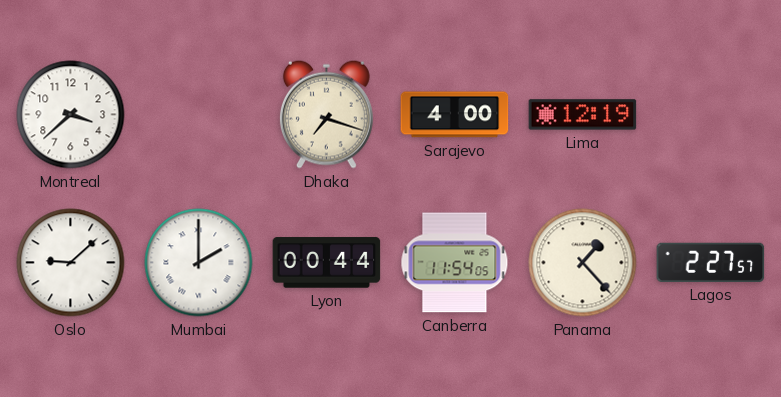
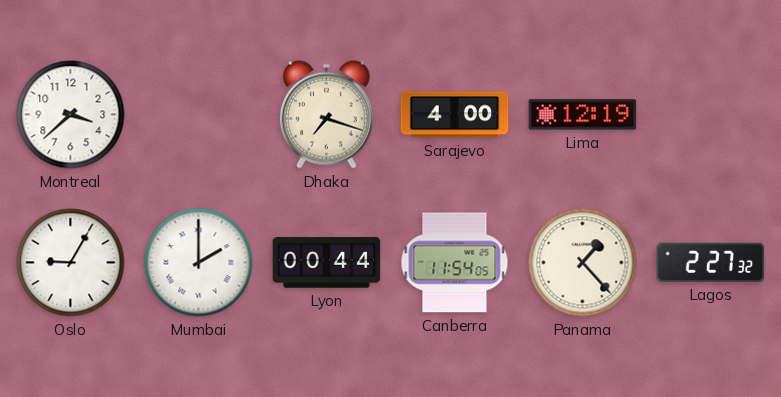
Oslo: 9:08 -> 9:05
Lagos: 2:27:57 -> 2:27:32
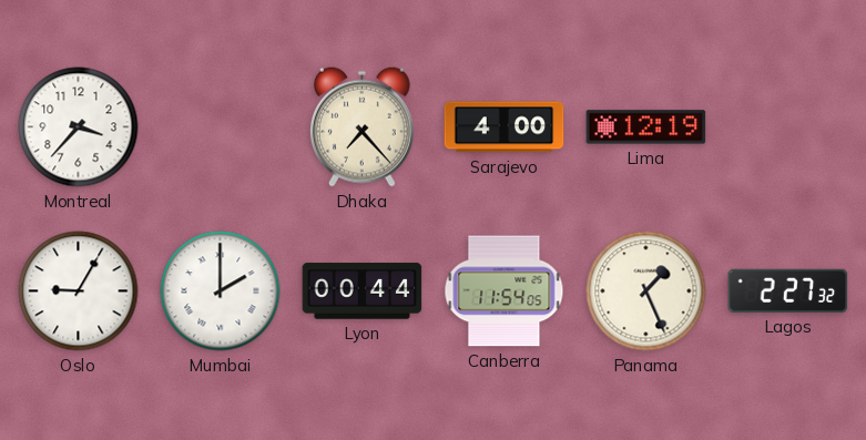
Montreal: 3:38 -> 3:37
Dhaka: 7:18 -> 7:23
Panama: 1:23 -> 1:26
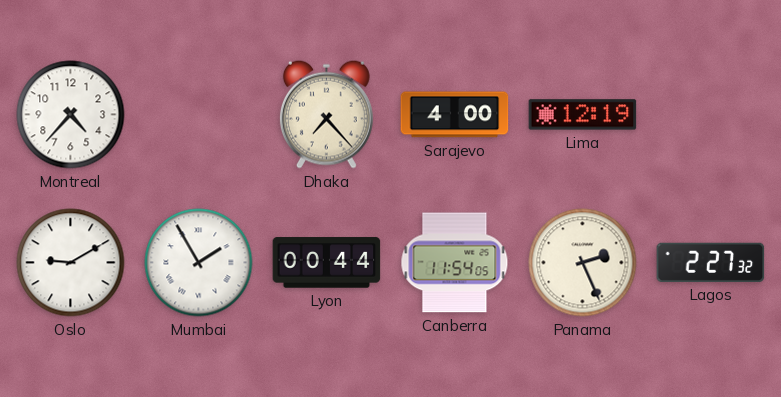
Montreal: 3:37 -> 4:37
Oslo: 9:05 -> 9:10
Mumbai: 2:00 -> 1:55
Panama: 1:26 -> 2:26
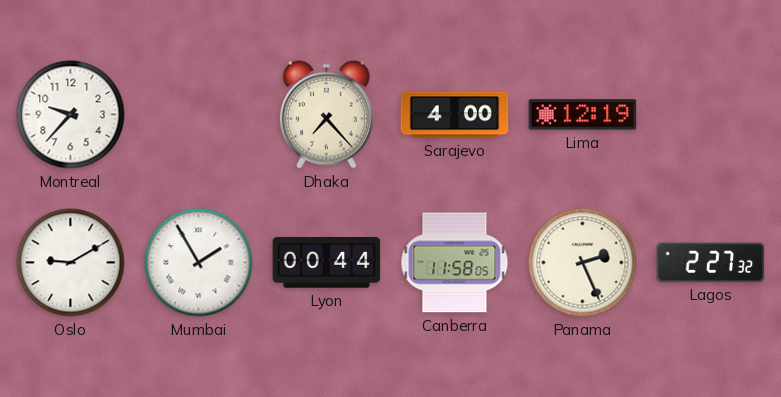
Montreal: 4:37 -> 9:37
Canberra: 11:54 -> 11:58
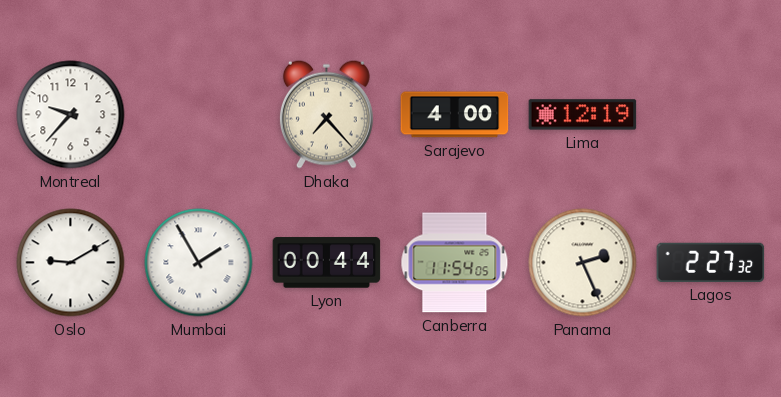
Canberra: 11:58 -> 11:54
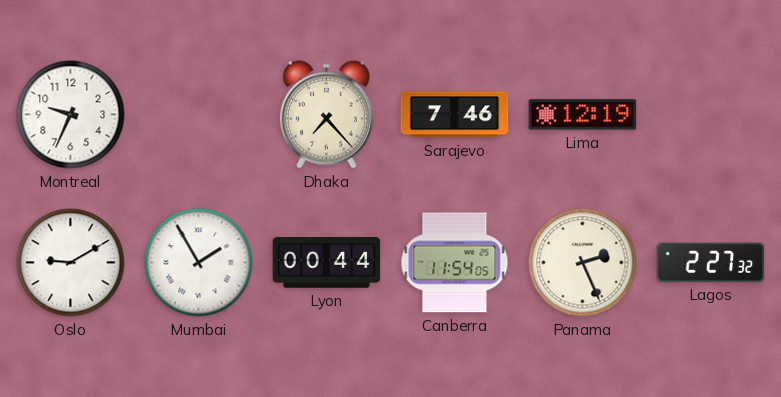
Montreal: 9:37 -> 9:34
Sarajevo: 4:00 -> 7:46
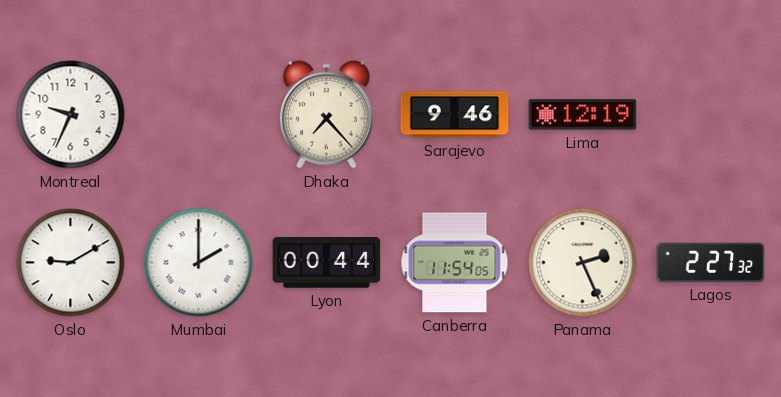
Sarajevo: 7:46 -> 9:46
Mumbai: 1:55 -> 2:00
